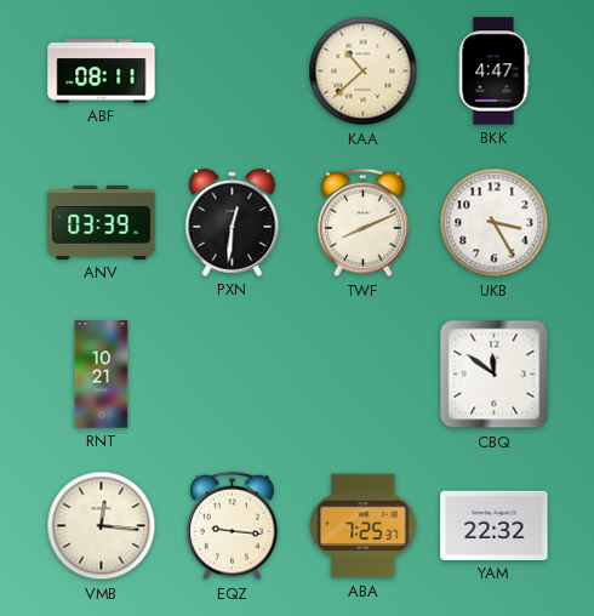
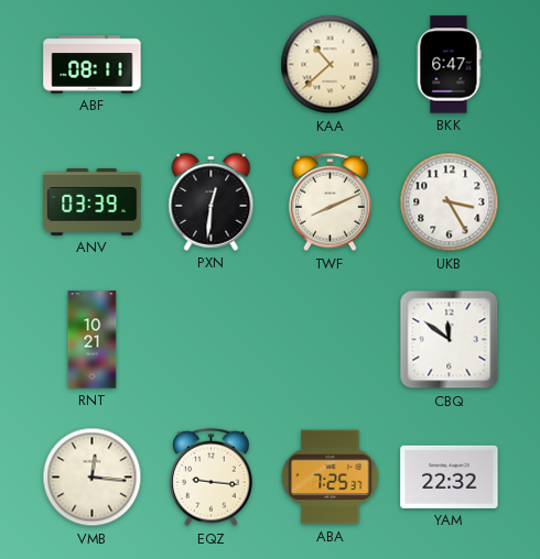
BKK: 4:47 -> 6:47
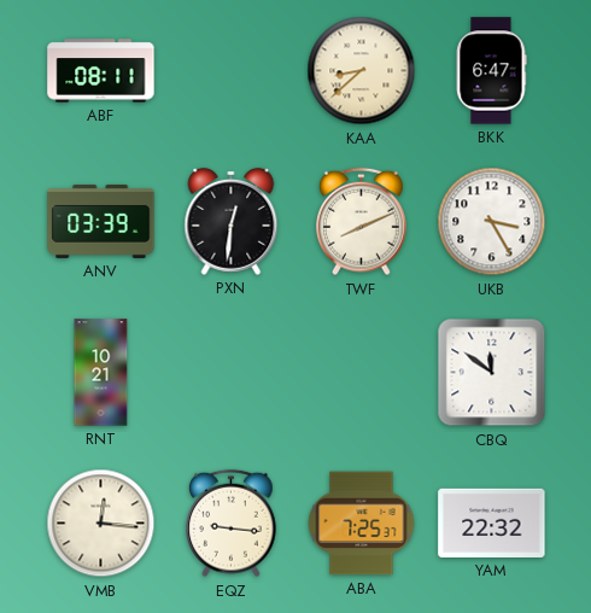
KAA: 10:38 -> 8:38
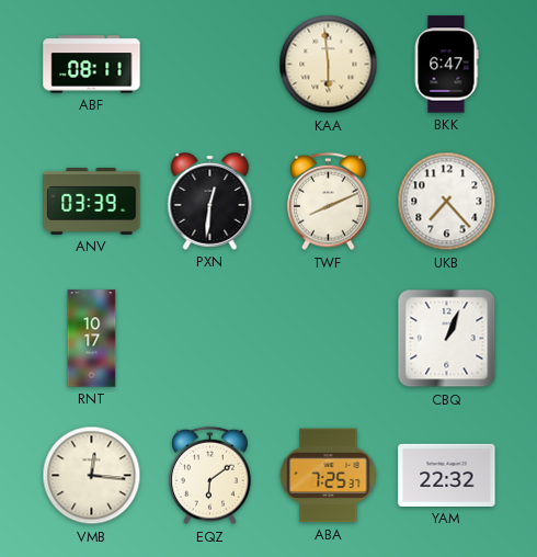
KAA: 8:38 -> 5:59
UKB: 3:25 -> 7:23
RNT: 10:21 -> 10:17
CBQ: 11:51 -> 1:04
EQZ: 9:16 -> 6:09
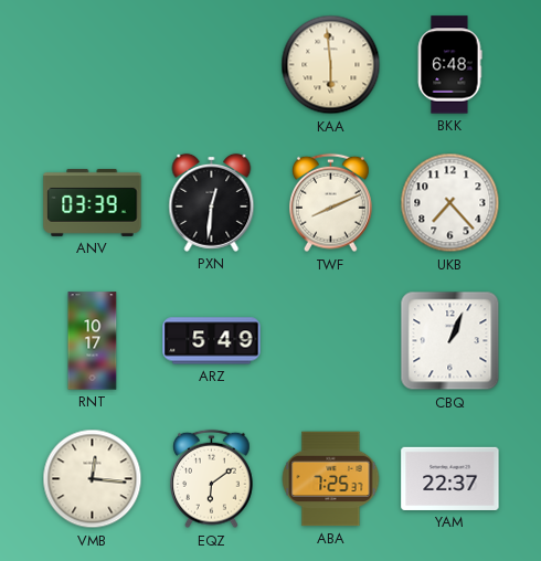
ABF: 08:11 -> none
BKK: 6:47 -> 6:48
ARZ: none -> 5:49
YAM: 22:32 -> 22:37
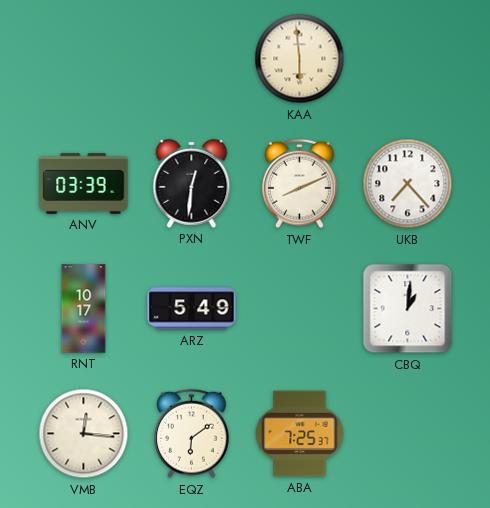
BKK: 6:48 -> none
CBQ: 1:04 -> 1:01
YAM: 22:37 -> none
